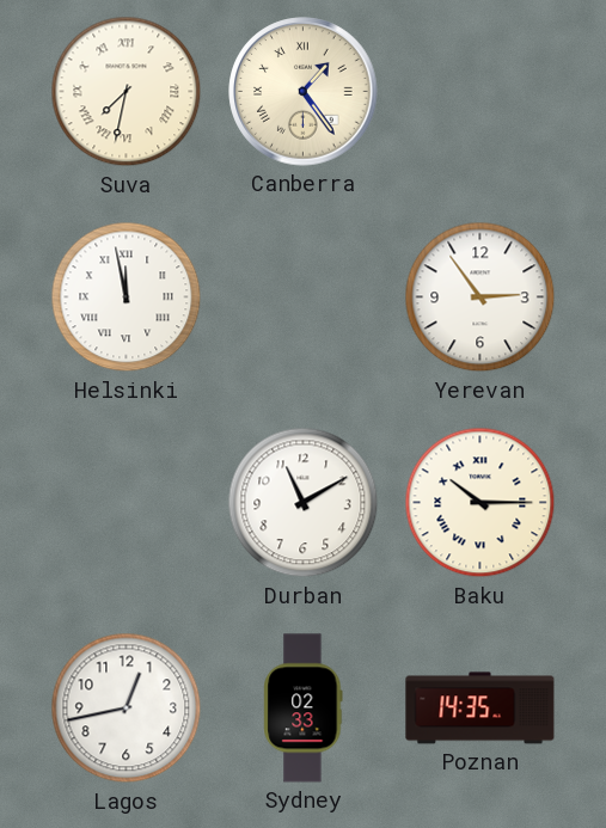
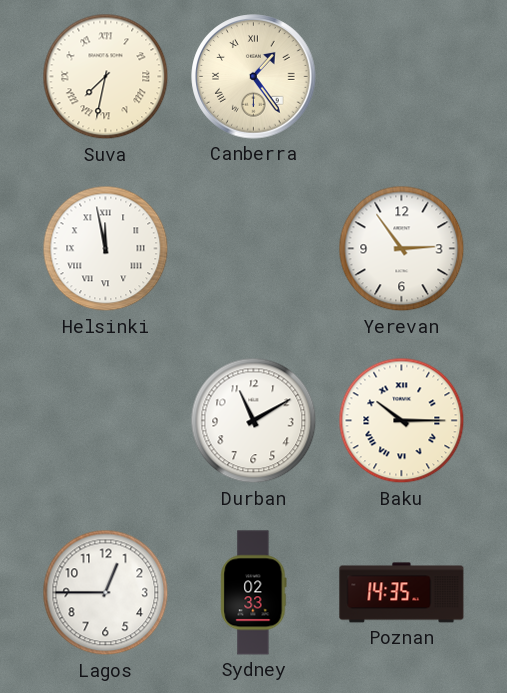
Lagos: 12:43 -> 12:45
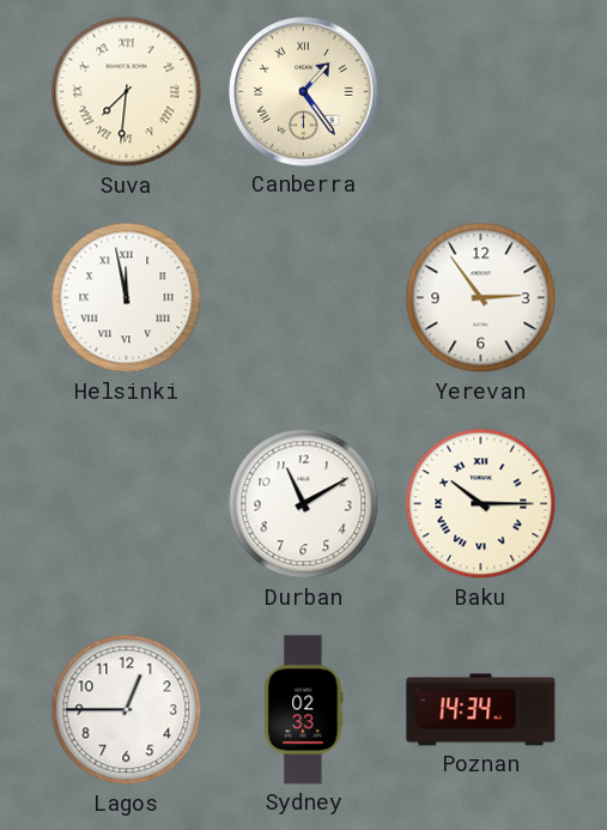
Suva: 7:32 -> 7:31
Poznan: 14:35 -> 14:34
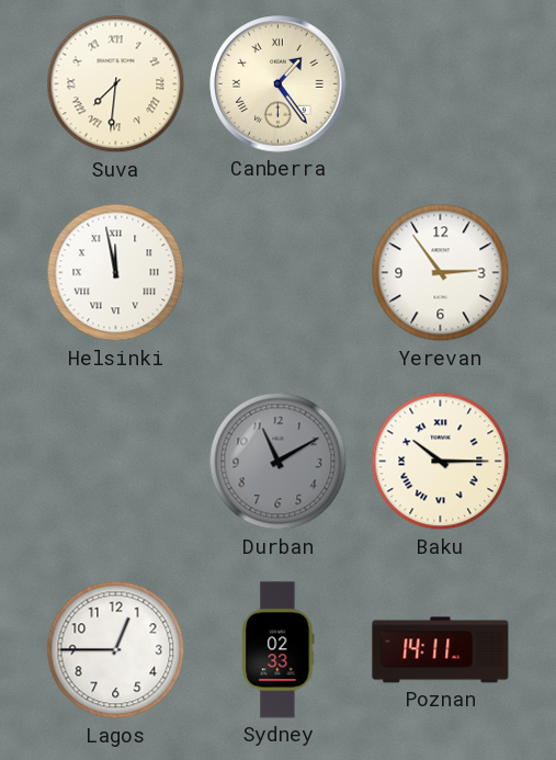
Durban dial: white -> grey
Poznan: 14:34 -> 14:11
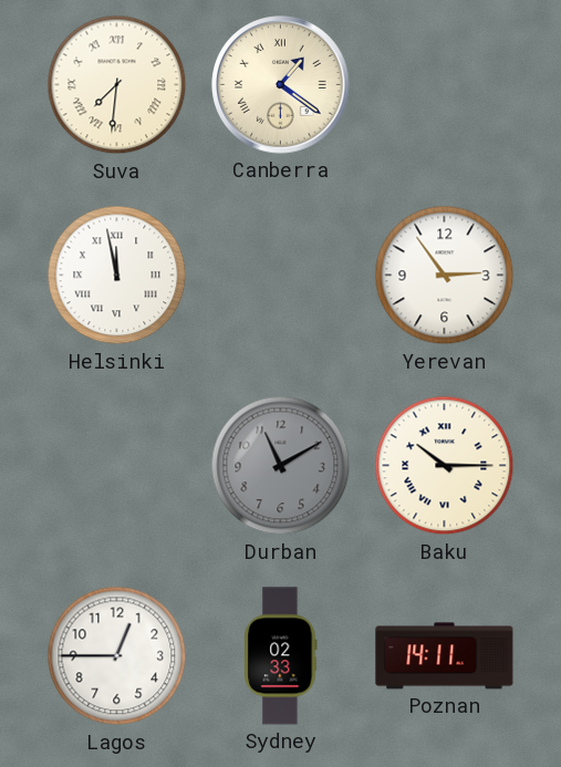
Canberra: 1:24 -> 1:21
